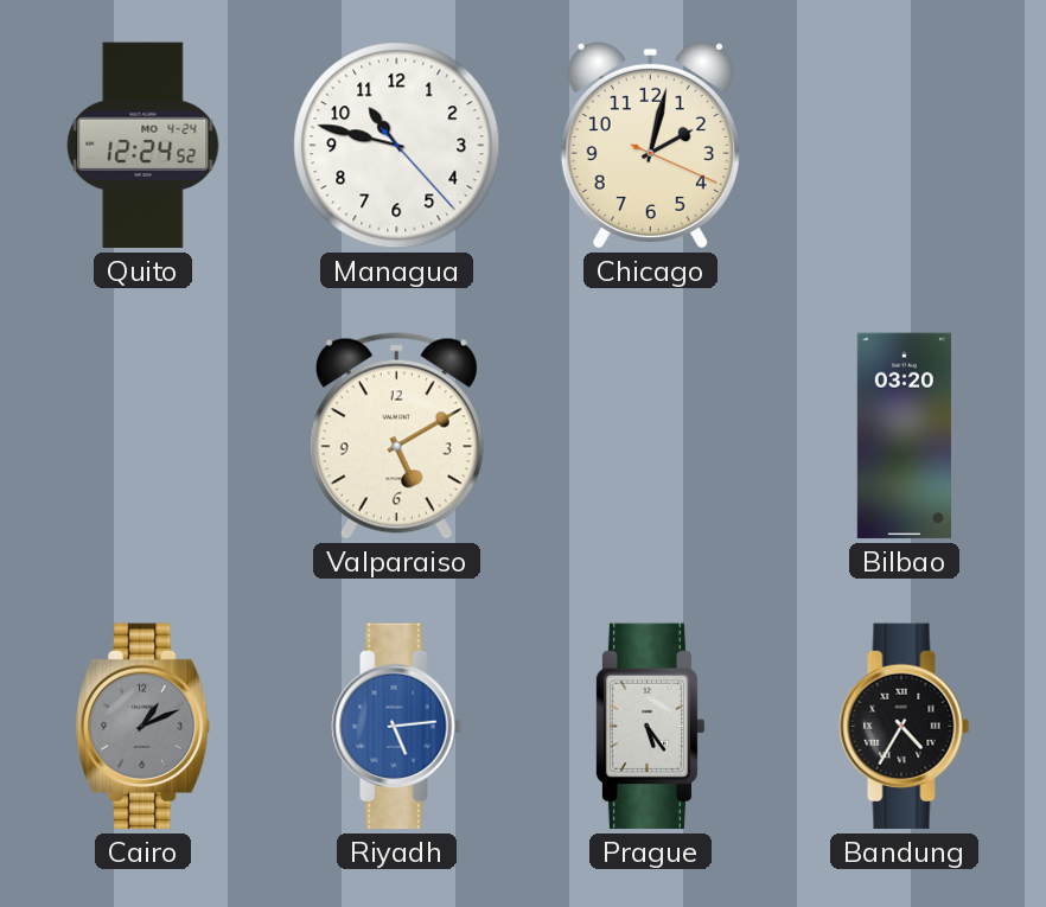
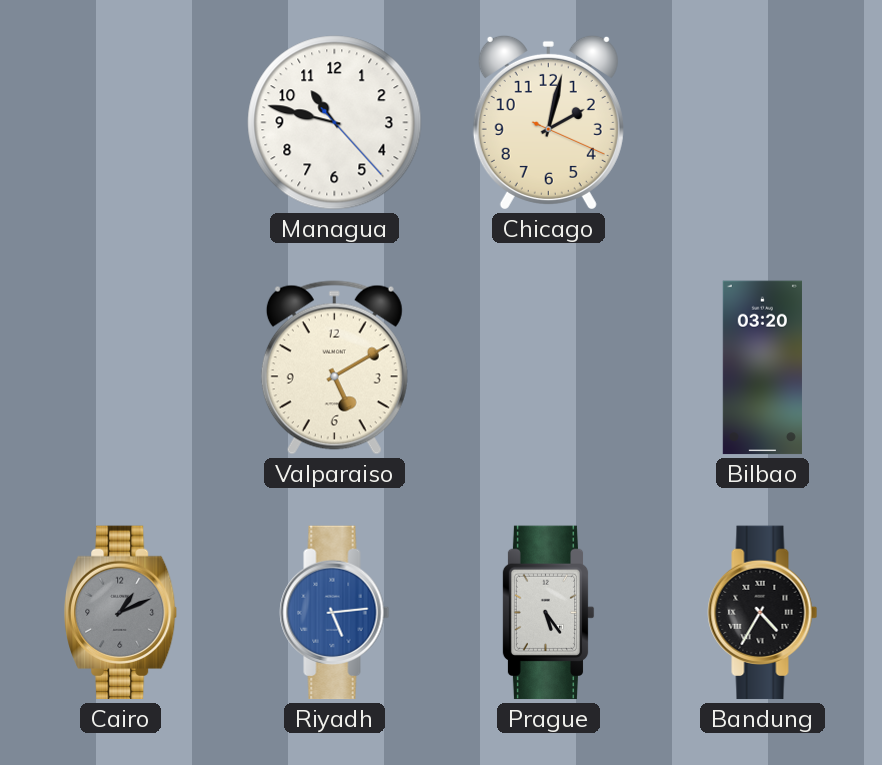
Quito: 12:24 -> none
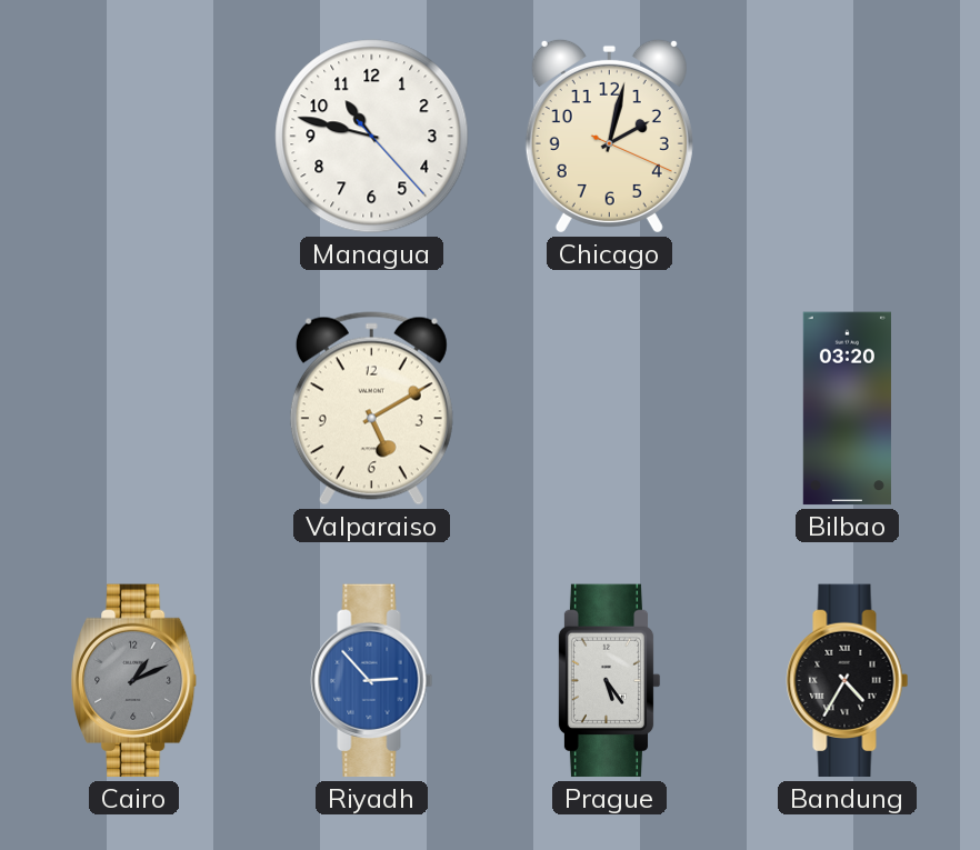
Riyadh: 5:14 -> 2:53
